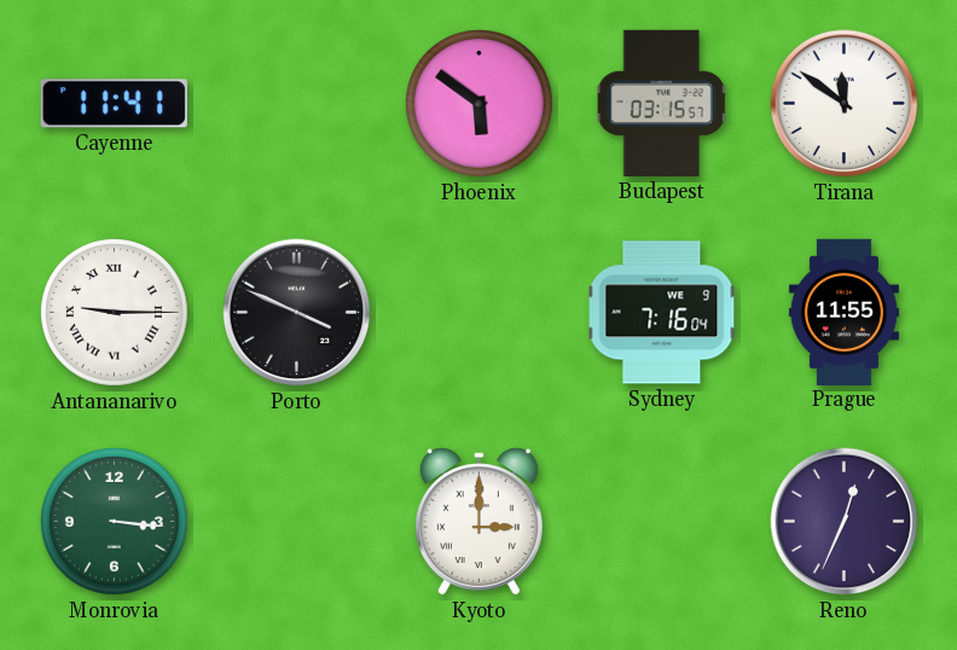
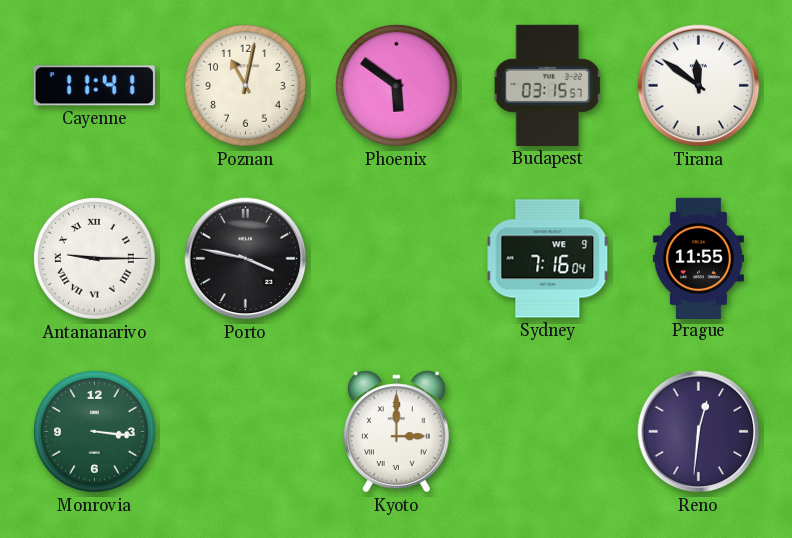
Poznan: none -> 11:02
Porto: 3:49 -> 3:47
Reno: 12:34 -> 12:31
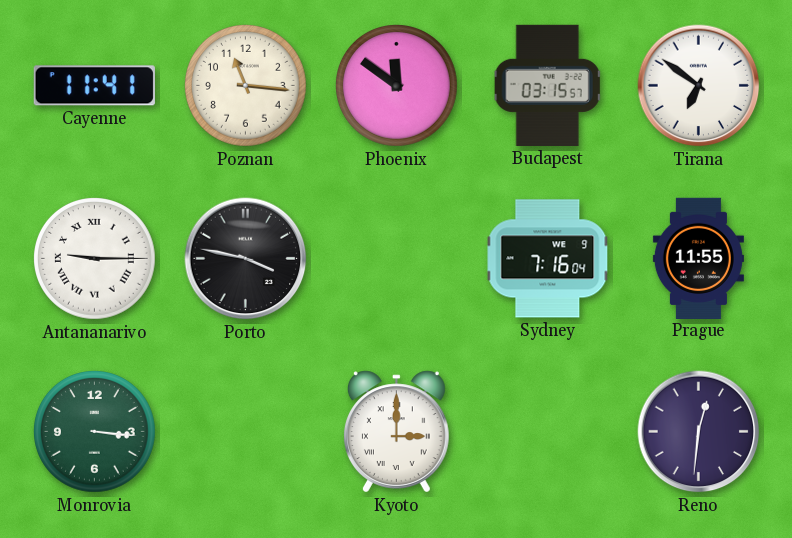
Poznan: 11:02 -> 11:16
Phoenix: 5:51 -> 11:51
Tirana: 11:51 -> 6:51
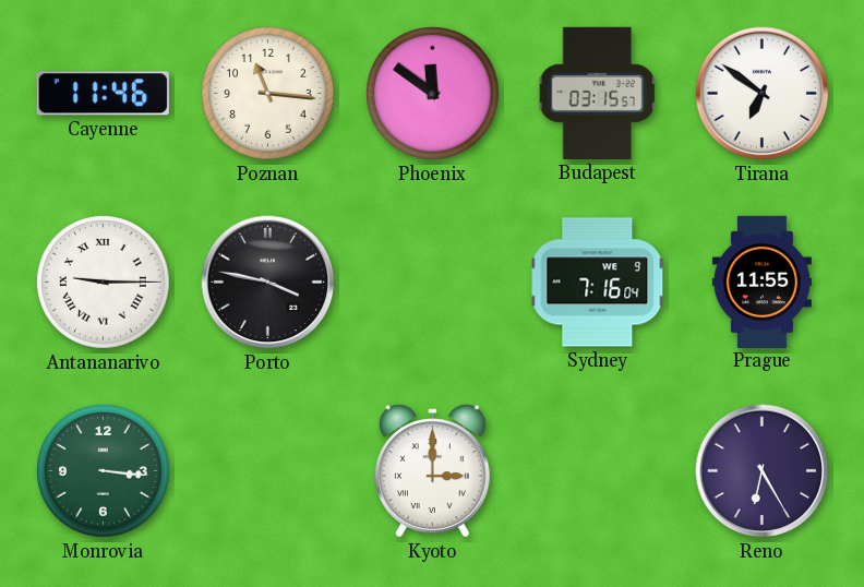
Cayenne: 11:41 -> 11:46
Reno: 12:31 -> 6:25
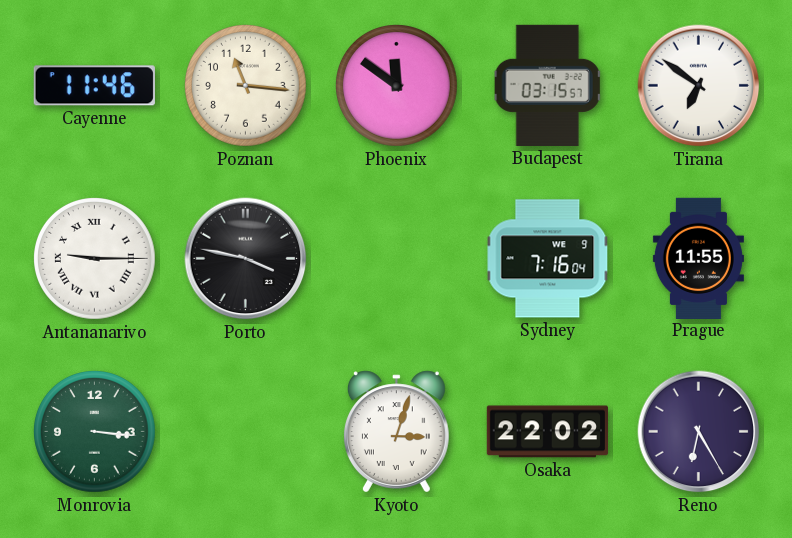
Kyoto: 3:00 -> 3:03
Osaka: none -> 22:02
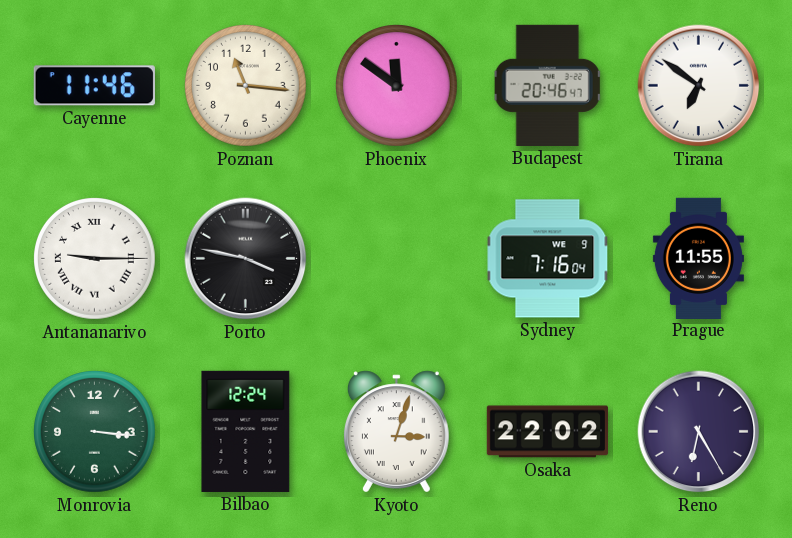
Budapest: 03:15 -> 20:46
Bilbao: none -> 12:24
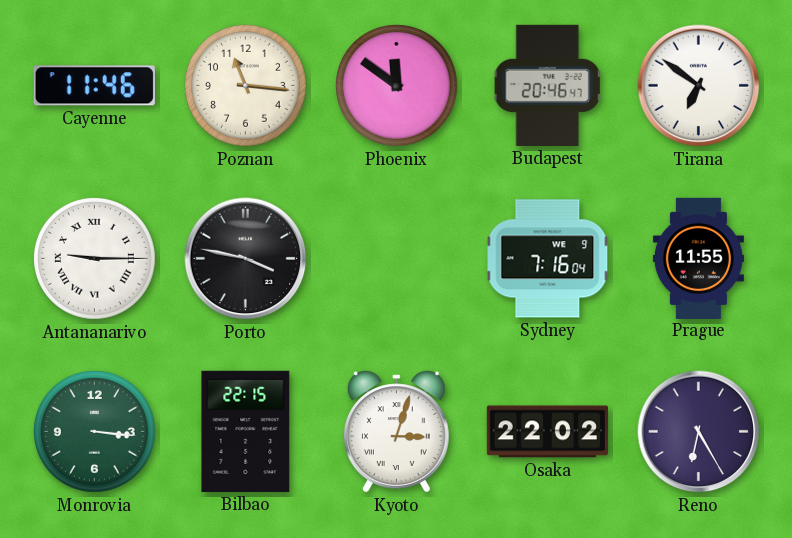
Bilbao: 12:24 -> 22:15
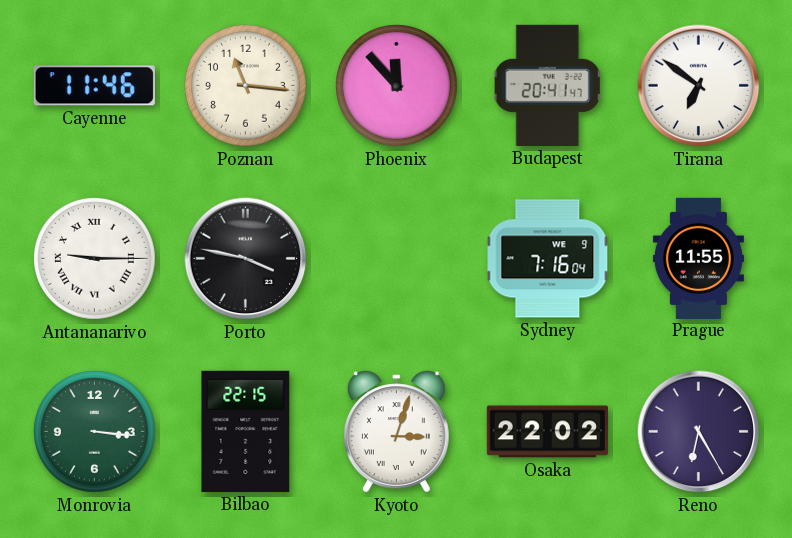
Phoenix: 11:51 -> 11:53
Budapest: 20:46 -> 20:41
